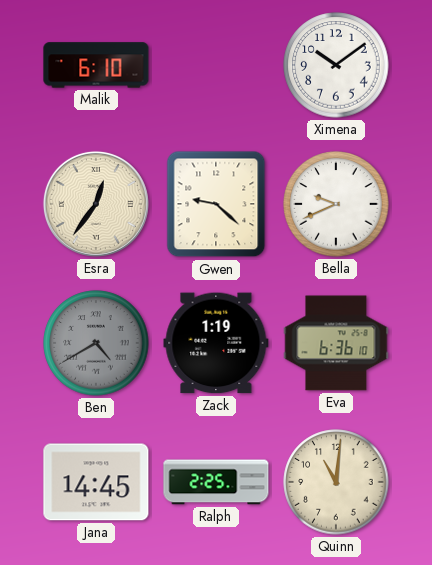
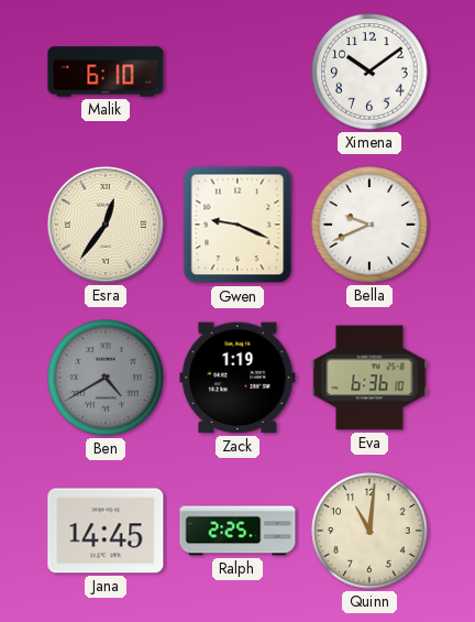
Gwen: 9:22 -> 9:19
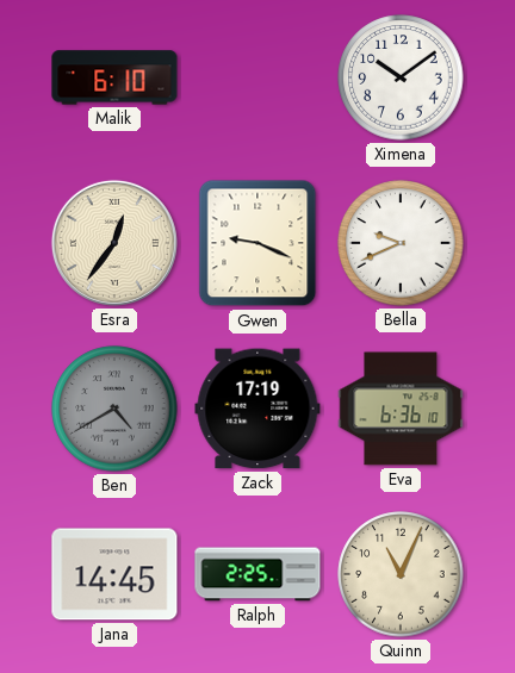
Zack: 1:19 -> 17:19
Quinn: 11:01 -> 11:04
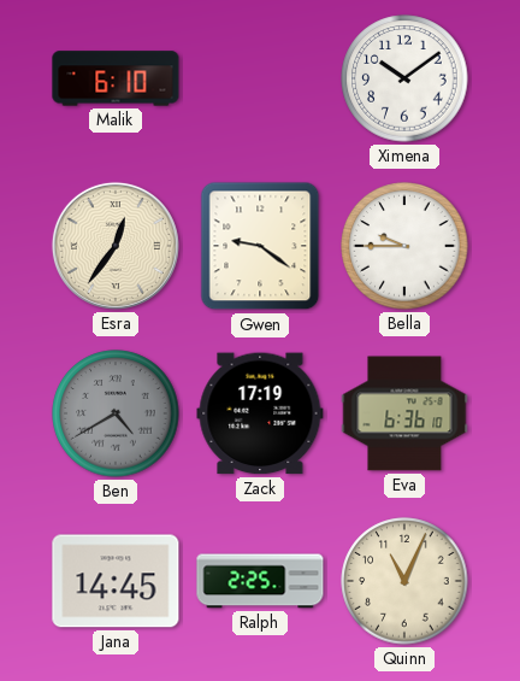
Gwen: 9:19 -> 9:21
Bella: 9:41 -> 9:45
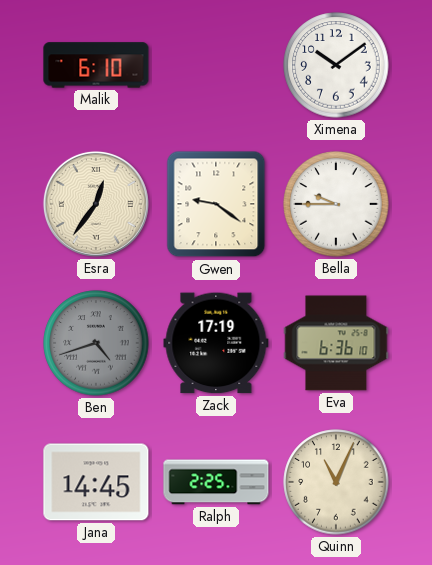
Ben: 4:40 -> 4:42
